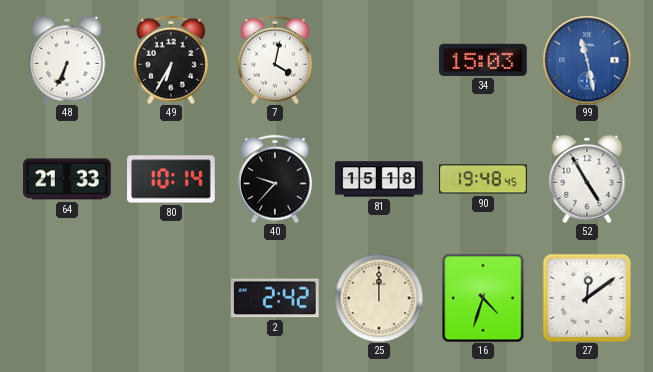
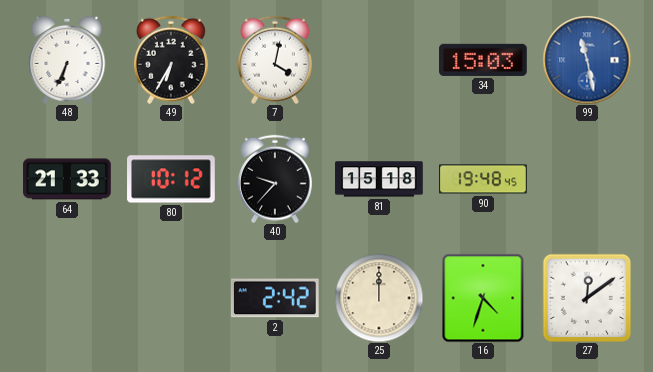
80: 10:14 -> 10:12
52: 4:55 -> none
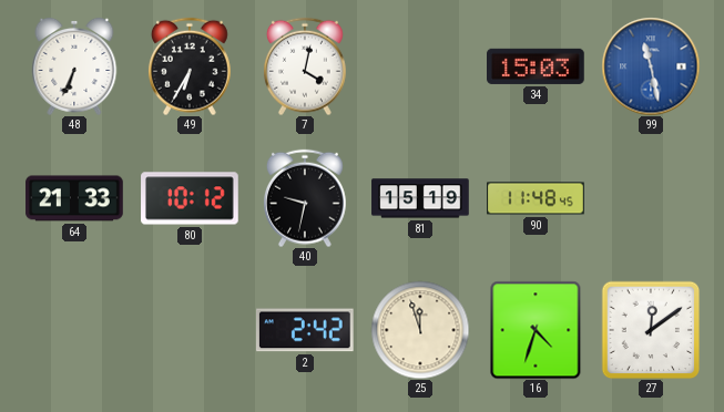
40: 9:37 -> 9:32
81: 15:18 -> 15:19
90: 19:48 -> 11:48
25: 12:00 -> 11:57
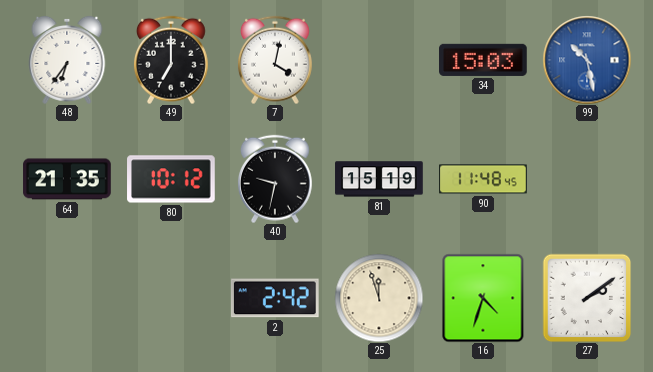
48: 6:34 -> 6:36
49: 6:35 -> 7:00
99: 11:28 -> 10:28
64: 21:33 -> 21:35
27: 12:09 -> 2:09
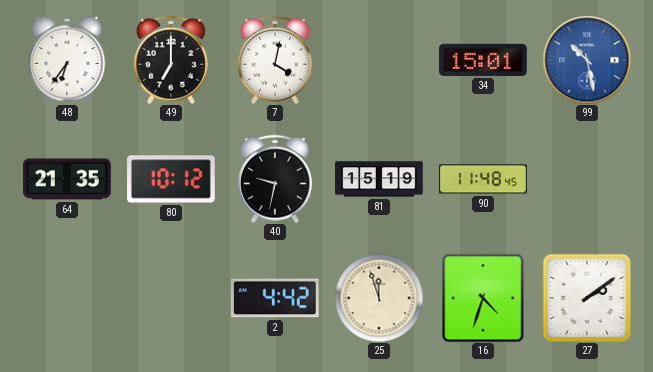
34: 15:03 -> 15:01
2: 2:42 -> 4:42
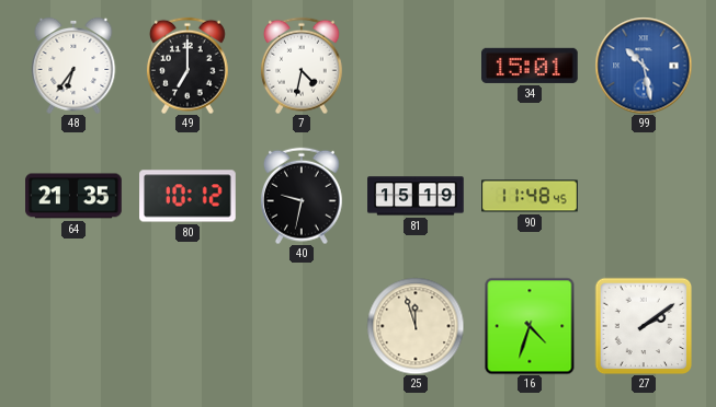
7: 4:02 -> 4:32
2: 4:42 -> none
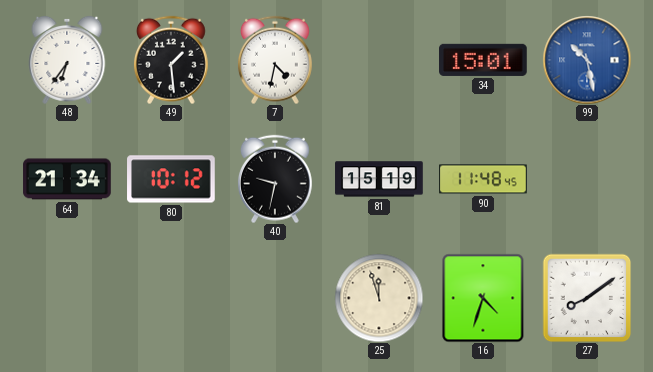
49: 7:00 -> 1:29
64: 21:35 -> 21:34
27: 2:09 -> 8:09
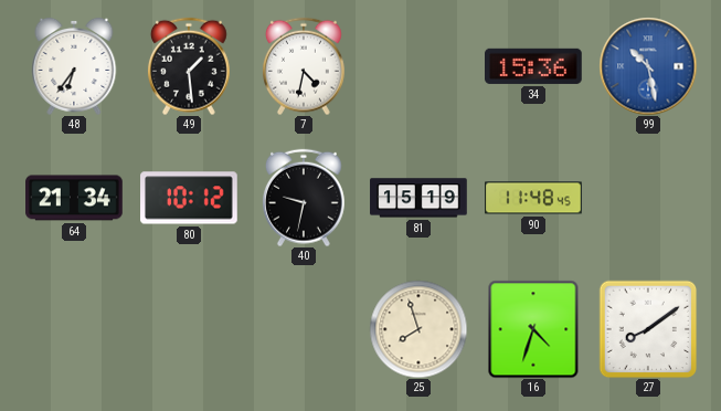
34: 15:01 -> 15:36
25: 11:57 -> 7:57
